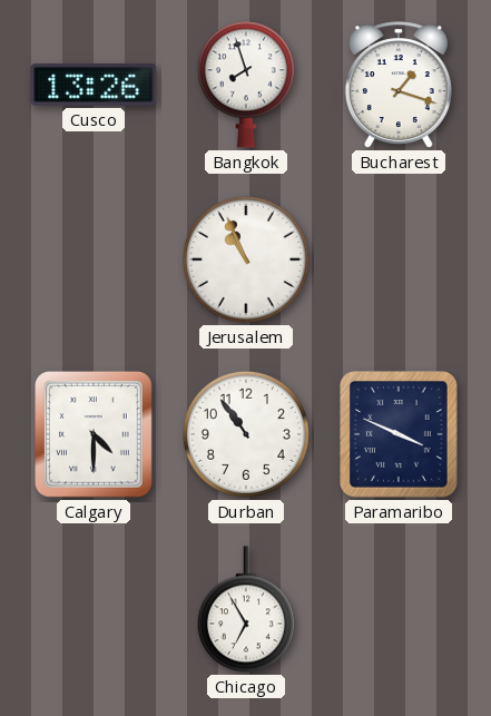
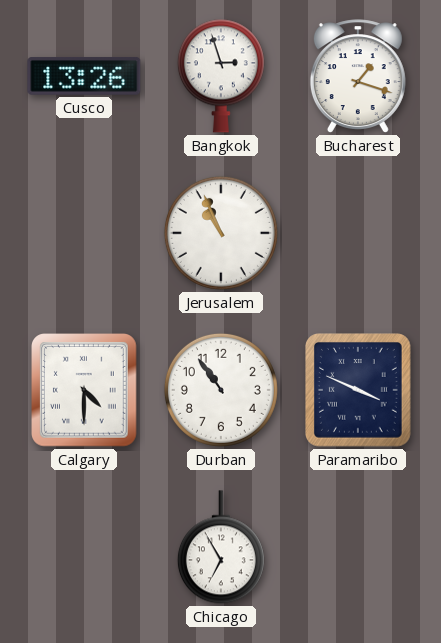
Bangkok: 7:57 -> 2:57
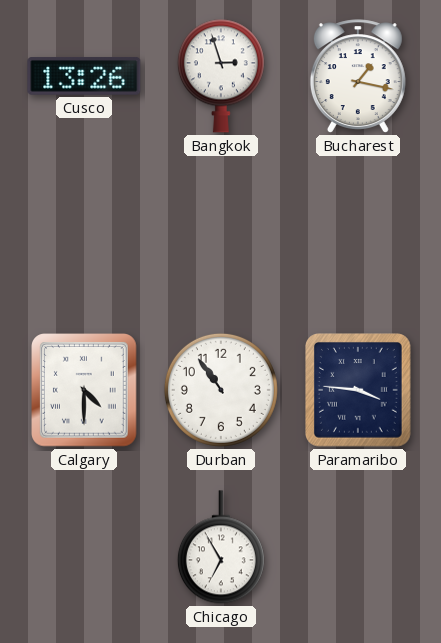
Bucharest: 1:18 -> 1:17
Jerusalem: 10:56 -> none
Paramaribo: 3:49 -> 3:46
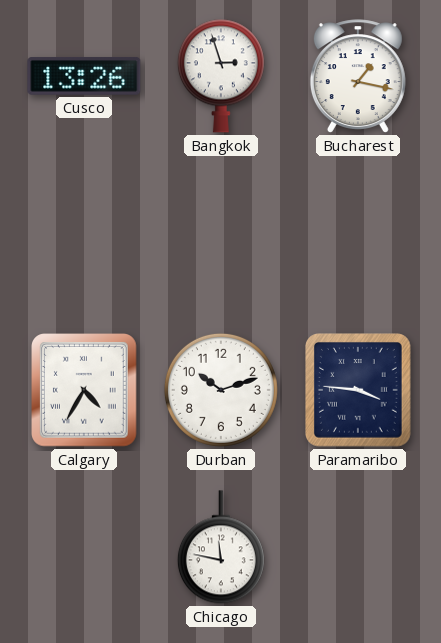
Calgary: 4:30 -> 4:35
Durban: 10:54 -> 10:12
Chicago: 6:55 -> 11:47
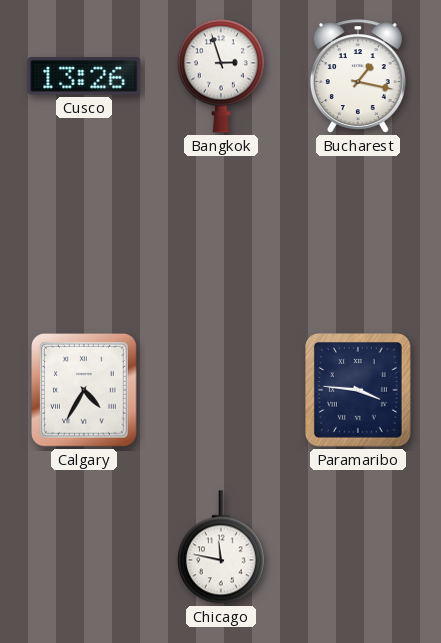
Durban: 10:12 -> none
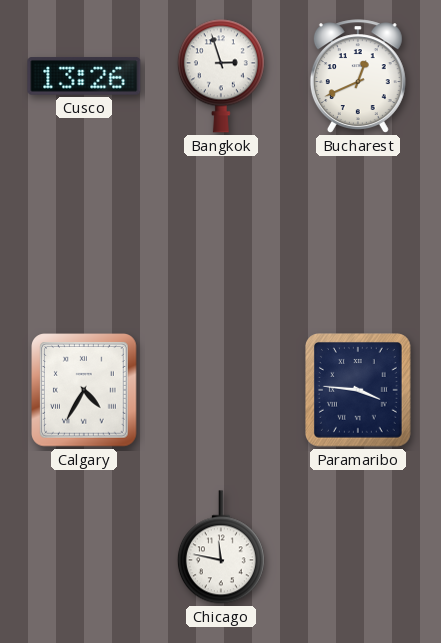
Bucharest: 1:17 -> 12:41
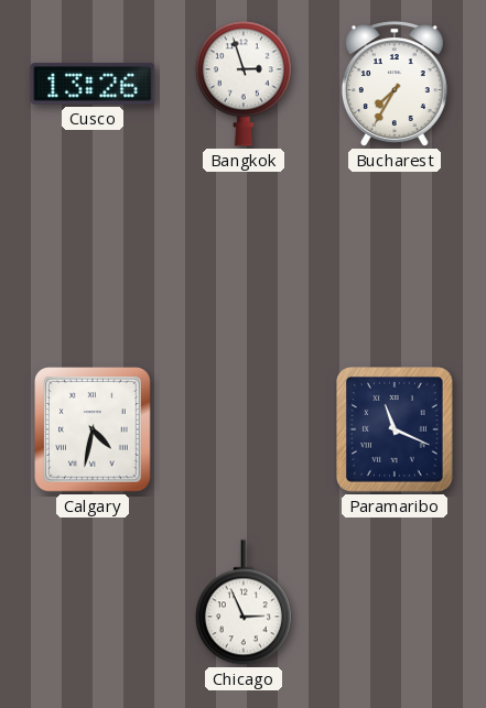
Bucharest: 12:41 -> 7:35
Calgary: 4:35 -> 4:32
Paramaribo: 3:46 -> 11:19
Chicago: 11:47 -> 2:56
